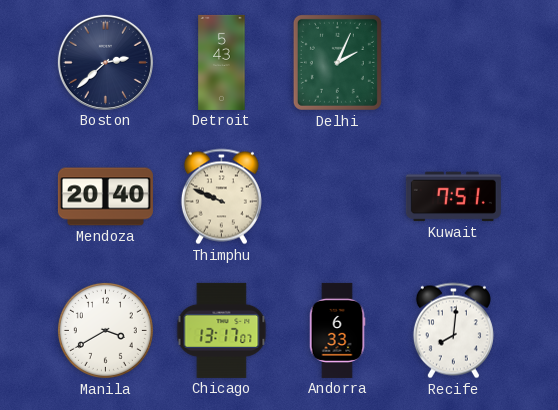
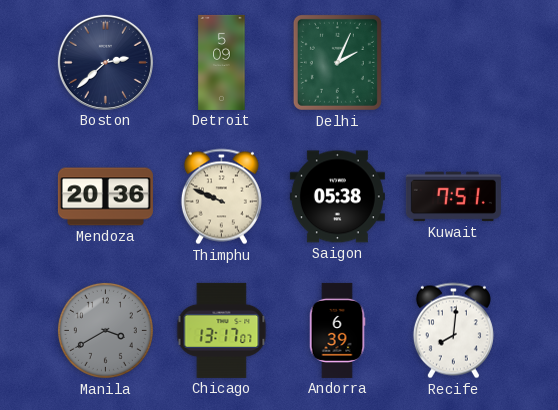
Detroit: 5:43 -> 5:09
Mendoza: 20:40 -> 20:36
Saigon: none -> 05:38
Manila dial: white -> grey
Andorra: 6:33 -> 6:39
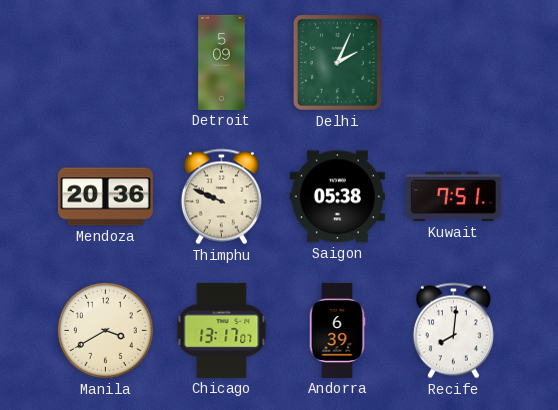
Boston: 2:38 -> none
Manila dial: grey -> cream
